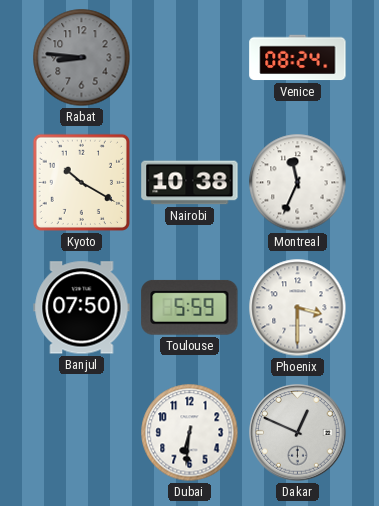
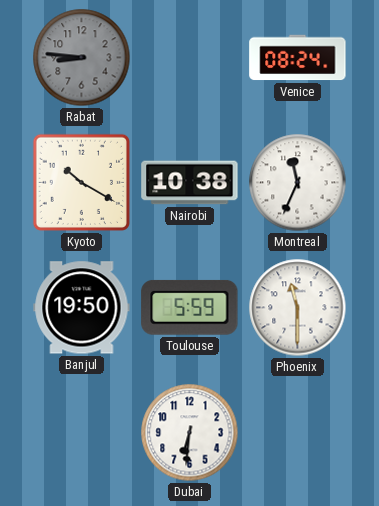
Banjul: 07:50 -> 19:50
Phoenix: 3:30 -> 11:30
Dakar: 12:49 -> none
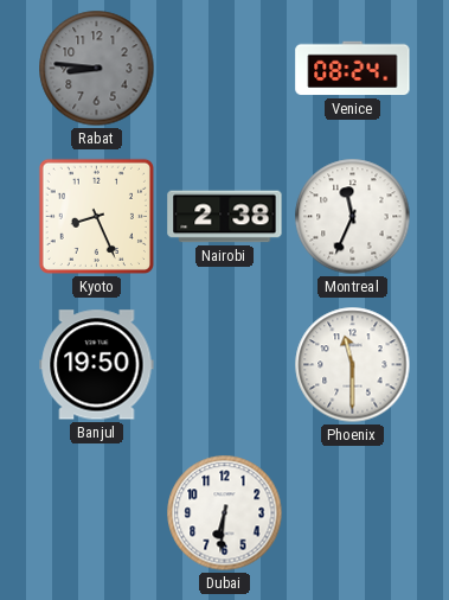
Kyoto: 10:20 -> 8:26
Nairobi: 10:38 -> 2:38
Toulouse: 5:59 -> none
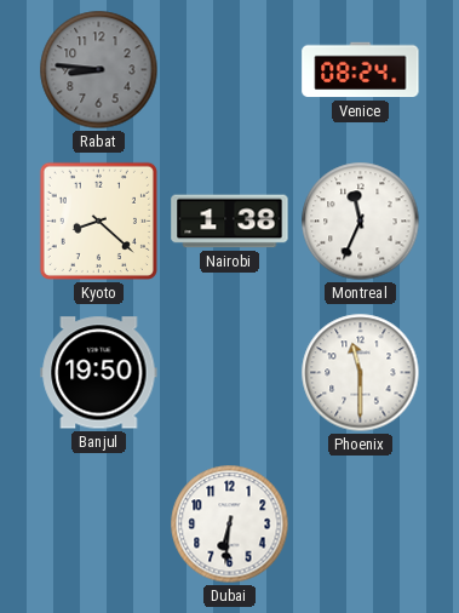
Kyoto: 8:26 -> 8:22
Nairobi: 2:38 -> 1:38
